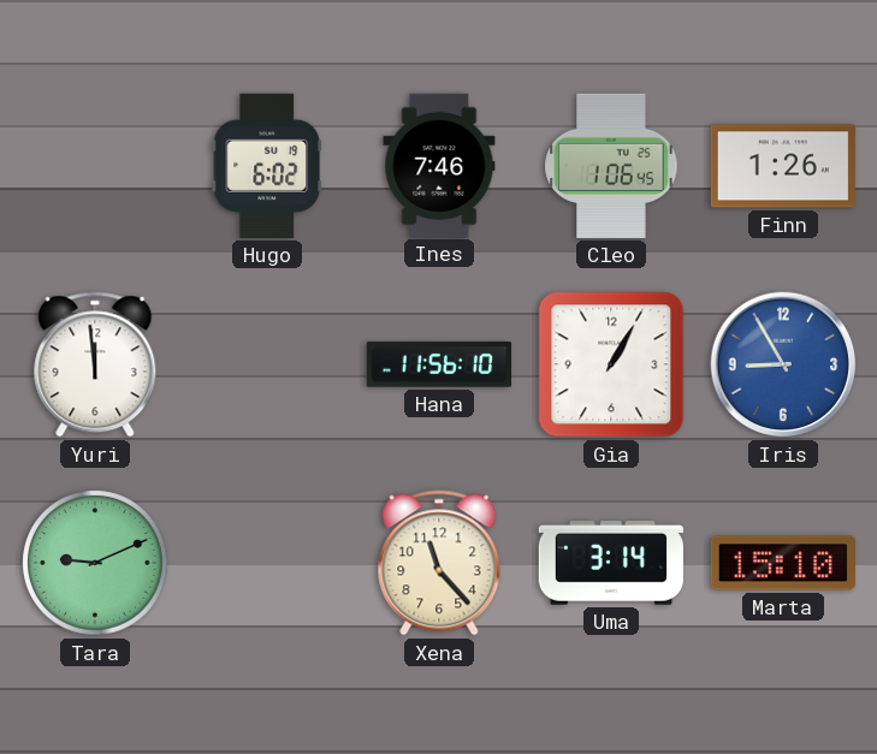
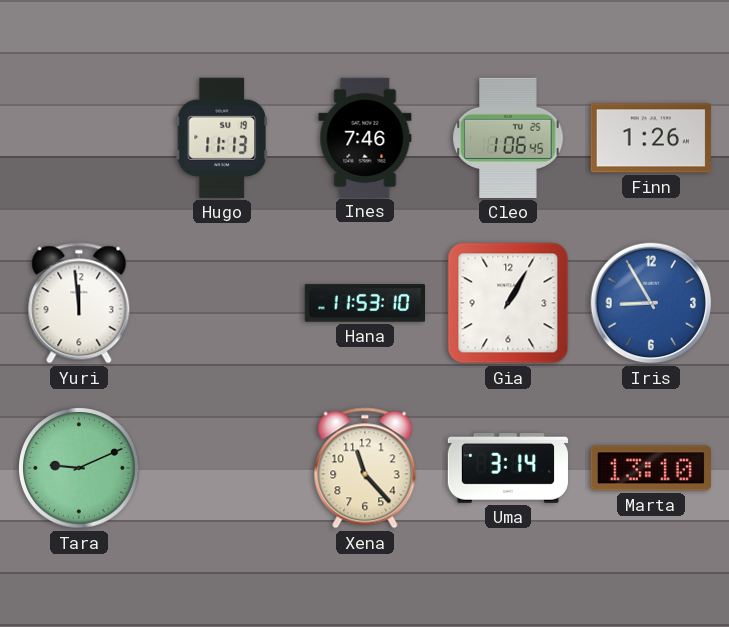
Hugo: 6:02 -> 11:13
Hana: 11:56 -> 11:53
Marta: 15:10 -> 13:10
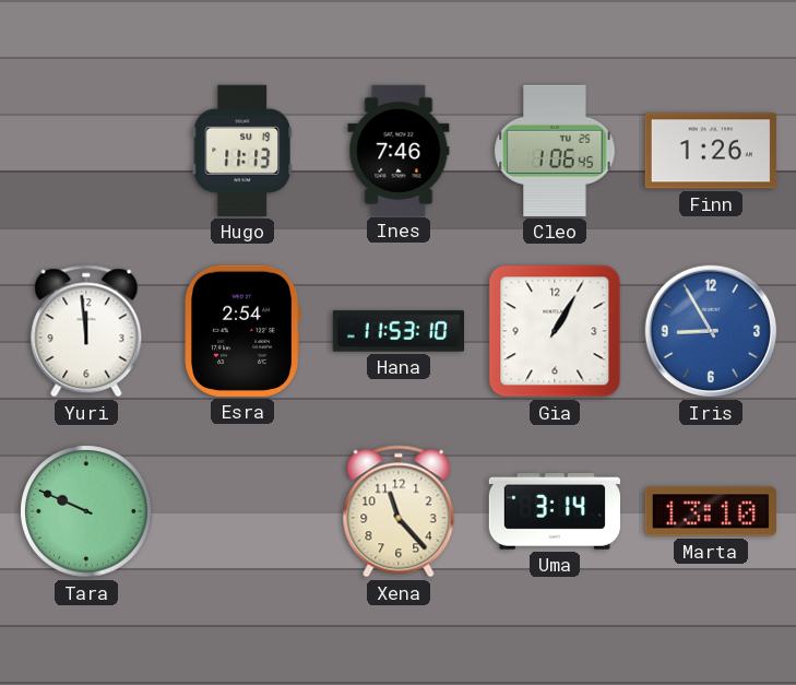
Esra: none -> 2:54
Tara: 9:11 -> 9:49
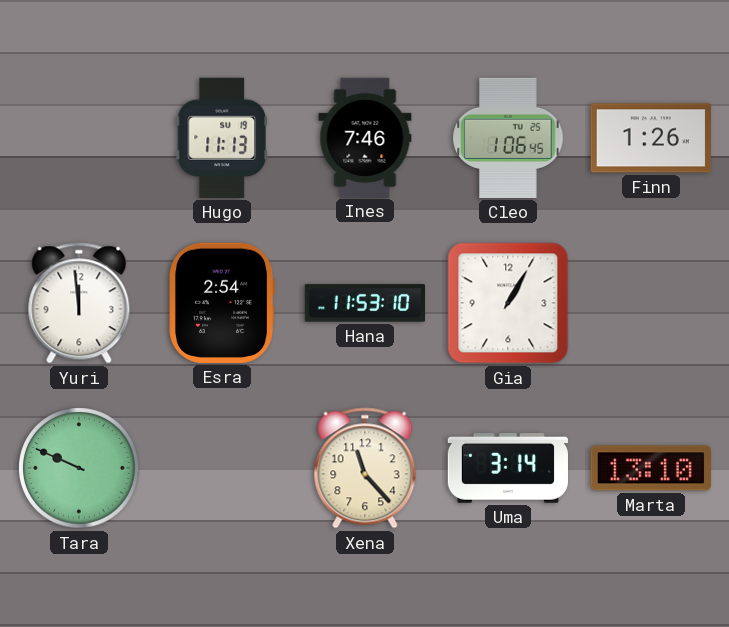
Iris: 8:55 -> none
